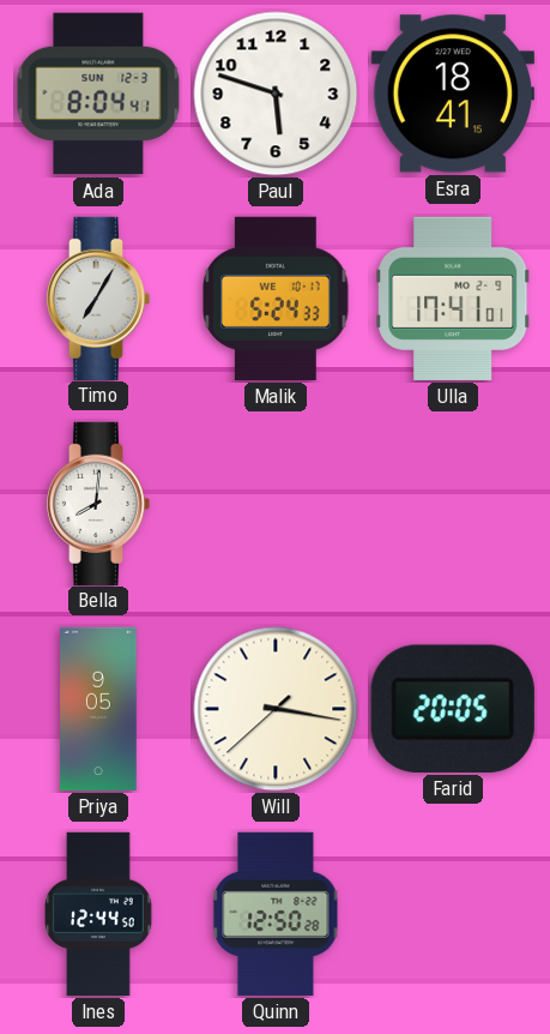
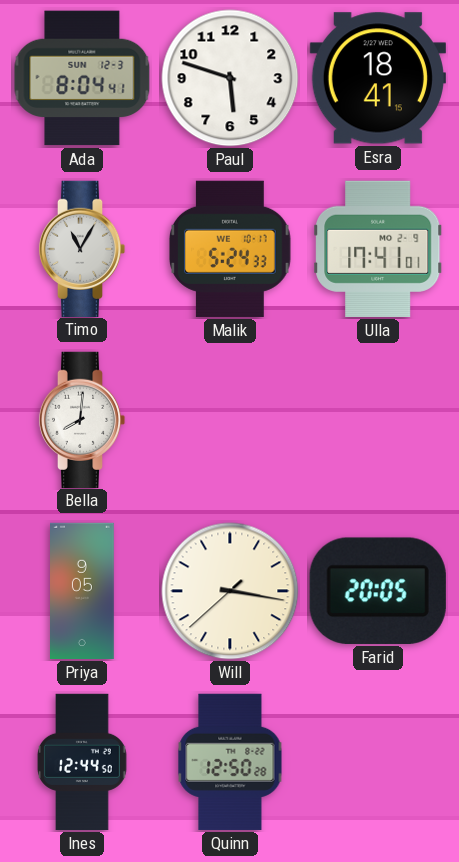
Timo: 7:05 -> 11:05
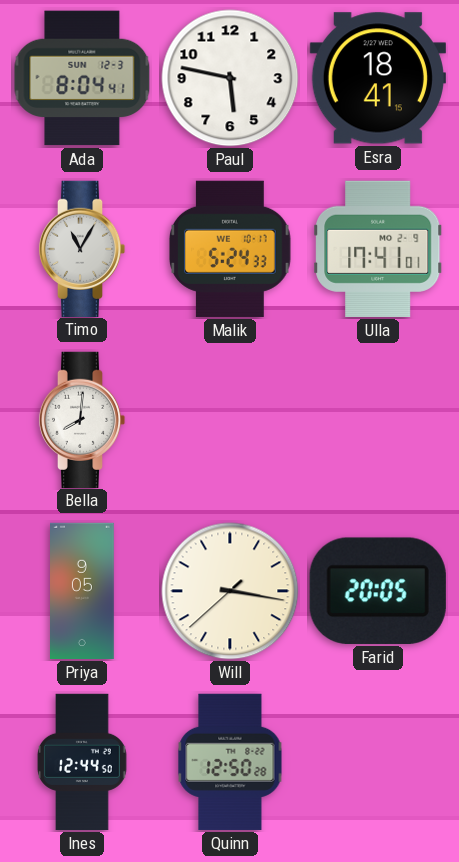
Paul: 5:48 -> 5:47
